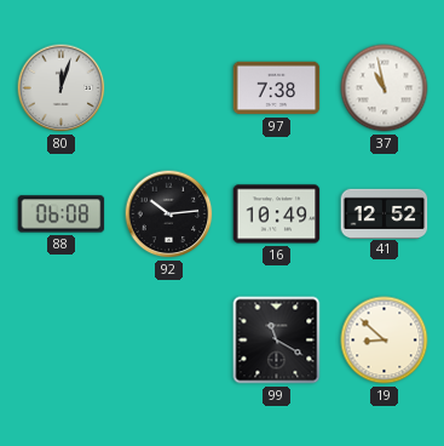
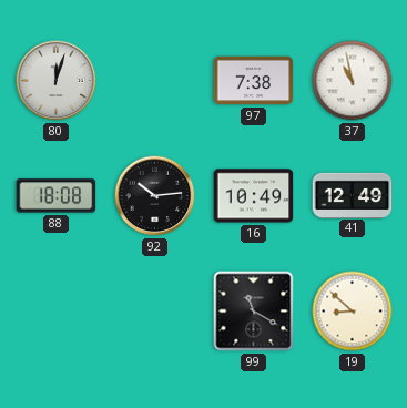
88: 06:08 -> 18:08
41: 12:52 -> 12:49
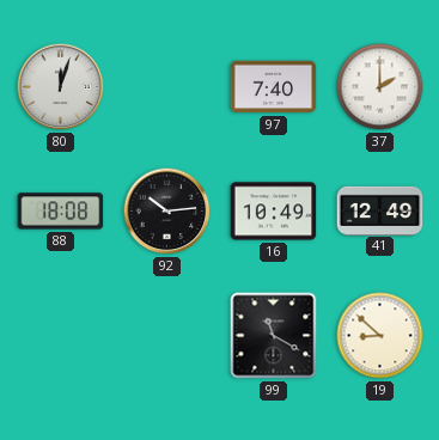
97: 7:38 -> 7:40
37: 10:58 -> 2:00
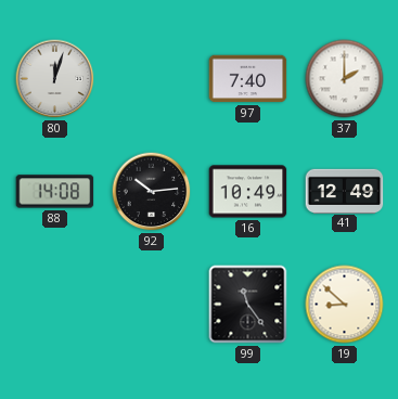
88: 18:08 -> 14:08
99: 11:20 -> 11:24
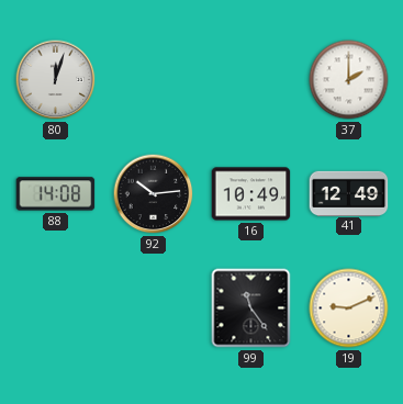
97: 7:40 -> none
19: 8:52 -> 9:11
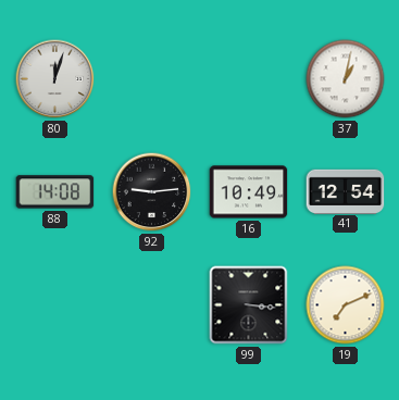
37: 2:00 -> 1:02
92: 10:14 -> 9:14
41: 12:49 -> 12:54
99: 11:24 -> 3:16
19: 9:11 -> 7:11
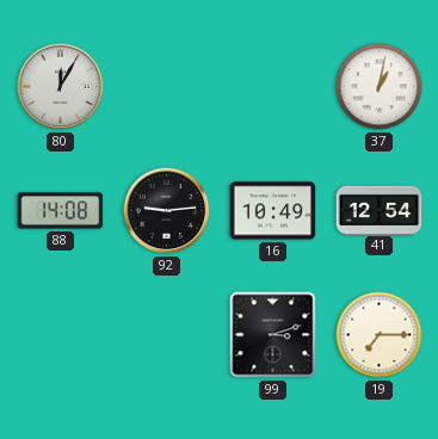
80: 12:03 -> 12:05
99: 3:16 -> 3:12
19: 7:11 -> 7:15
